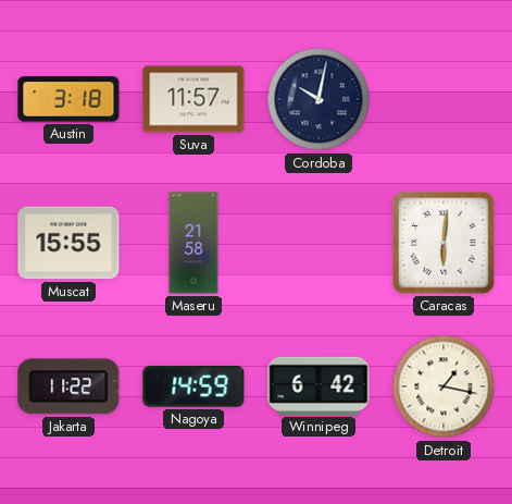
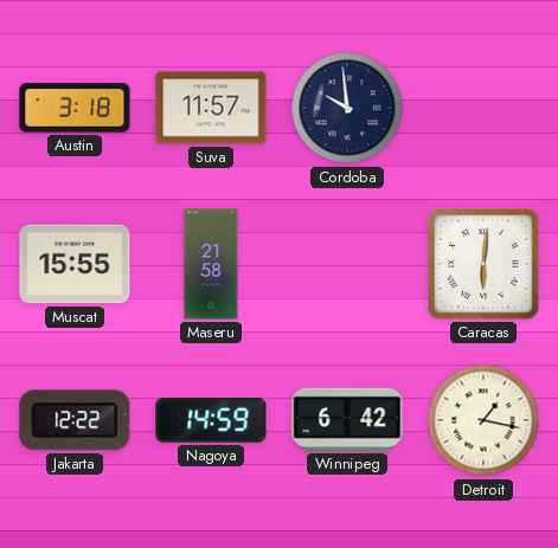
Cordoba: 10:02 -> 9:59
Jakarta: 11:22 -> 12:22
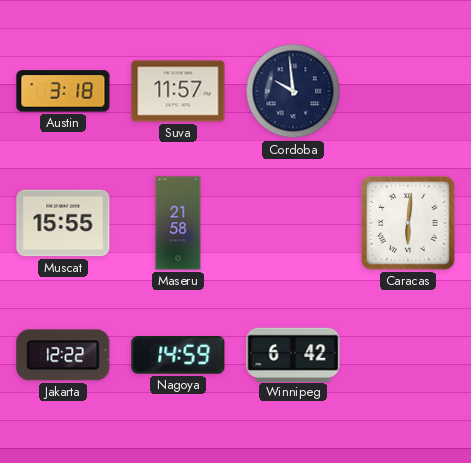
Detroit: 1:17 -> none
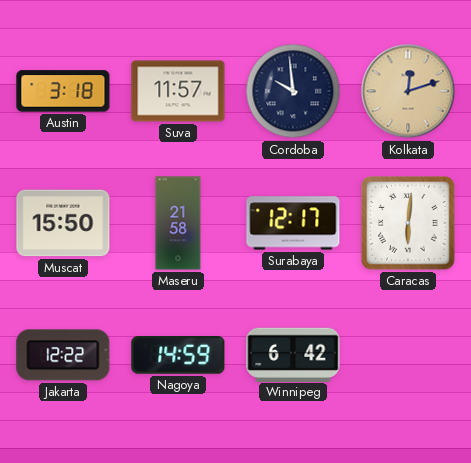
Kolkata: none -> 12:12
Muscat: 15:55 -> 15:50
Surabaya: none -> 12:17
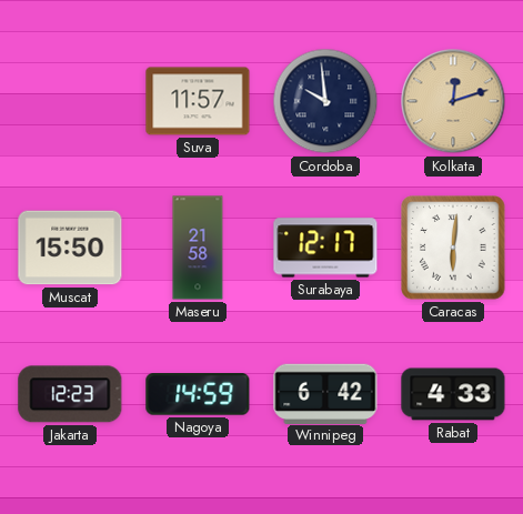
Austin: 3:18 -> none
Jakarta: 12:22 -> 12:23
Rabat: none -> 4:33
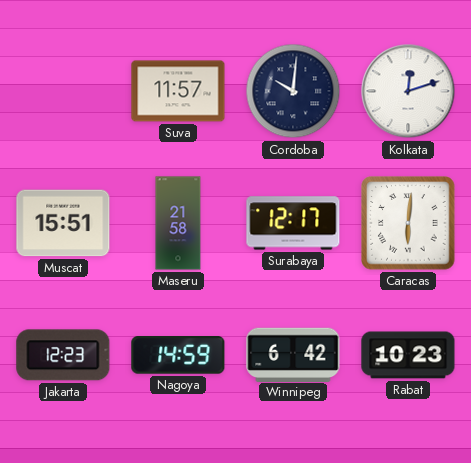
Cordoba: 9:59 -> 10:01
Kolkata dial: champagne -> white
Muscat: 15:50 -> 15:51
Rabat: 4:33 -> 10:23
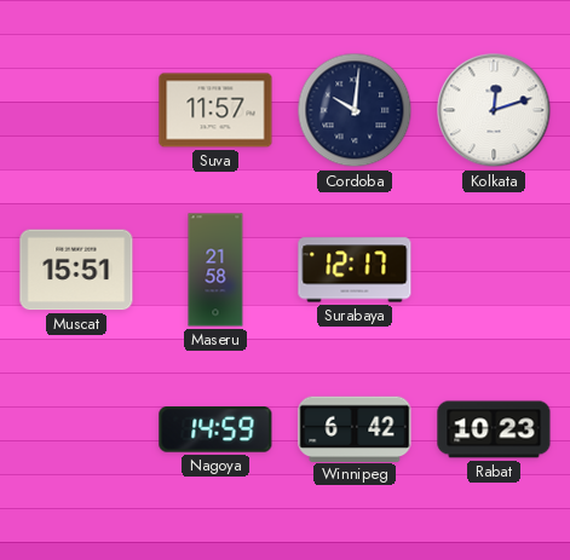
Caracas: 6:01 -> none
Jakarta: 12:23 -> none
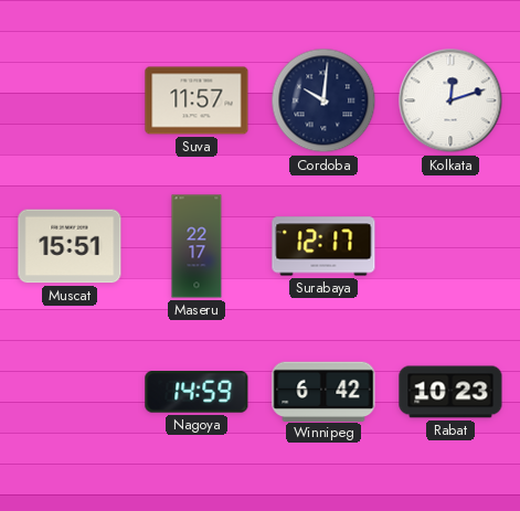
Maseru: 21:58 -> 22:17
